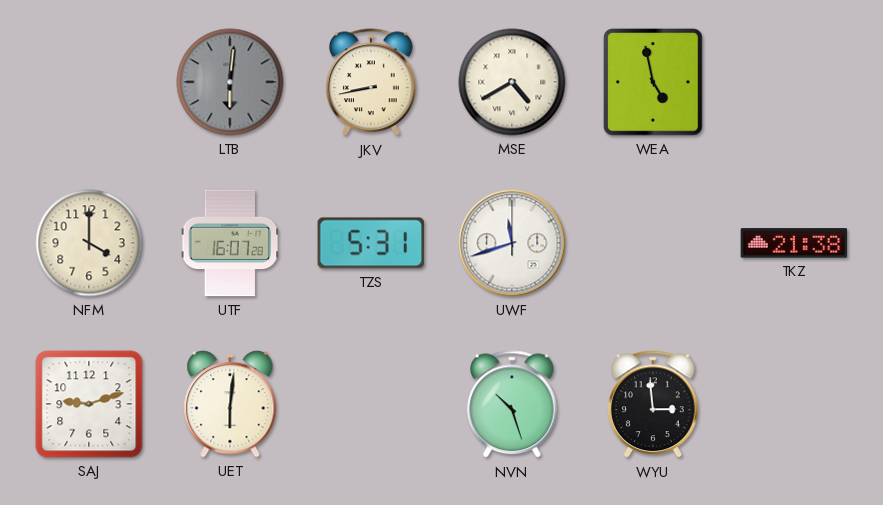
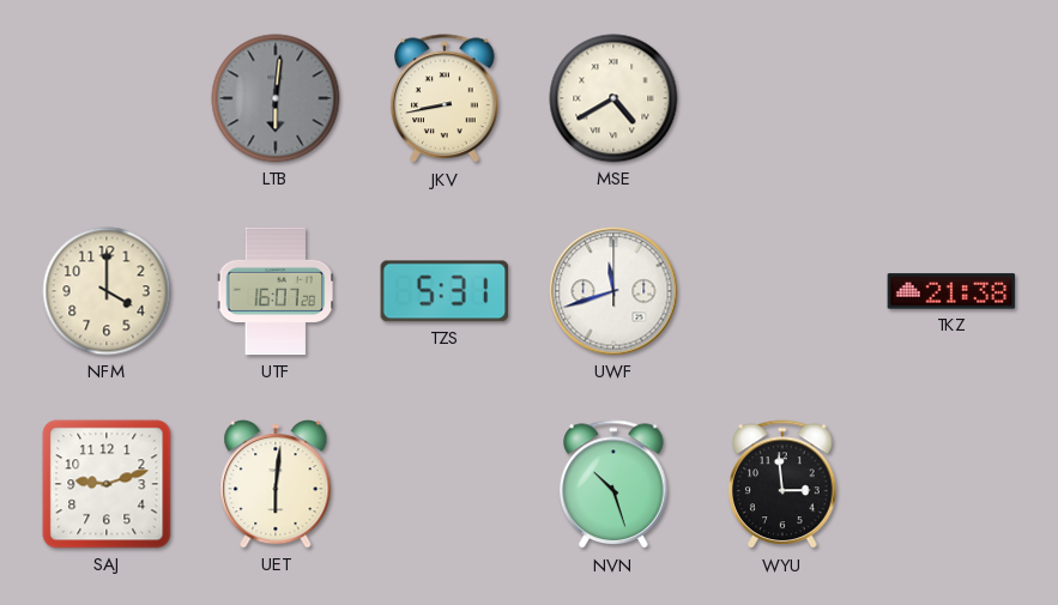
WEA: 4:58 -> none
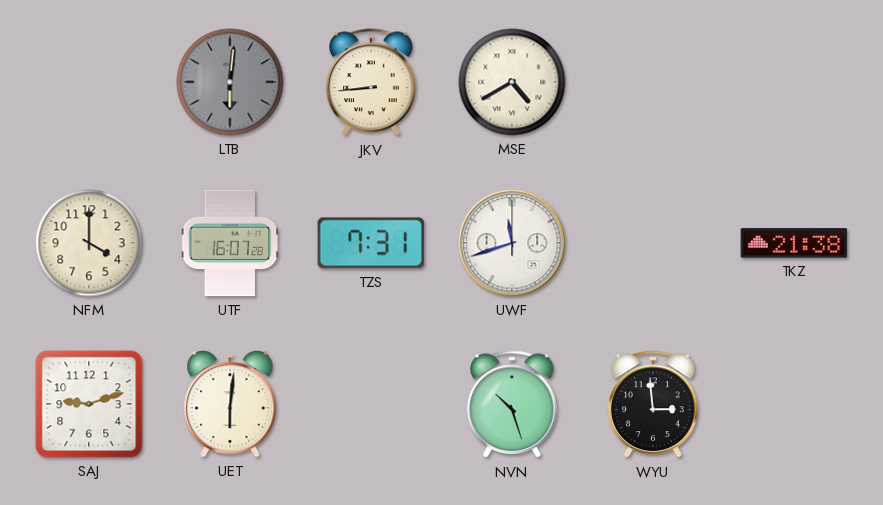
JKV: 8:43 -> 8:44
TZS: 5:31 -> 7:31
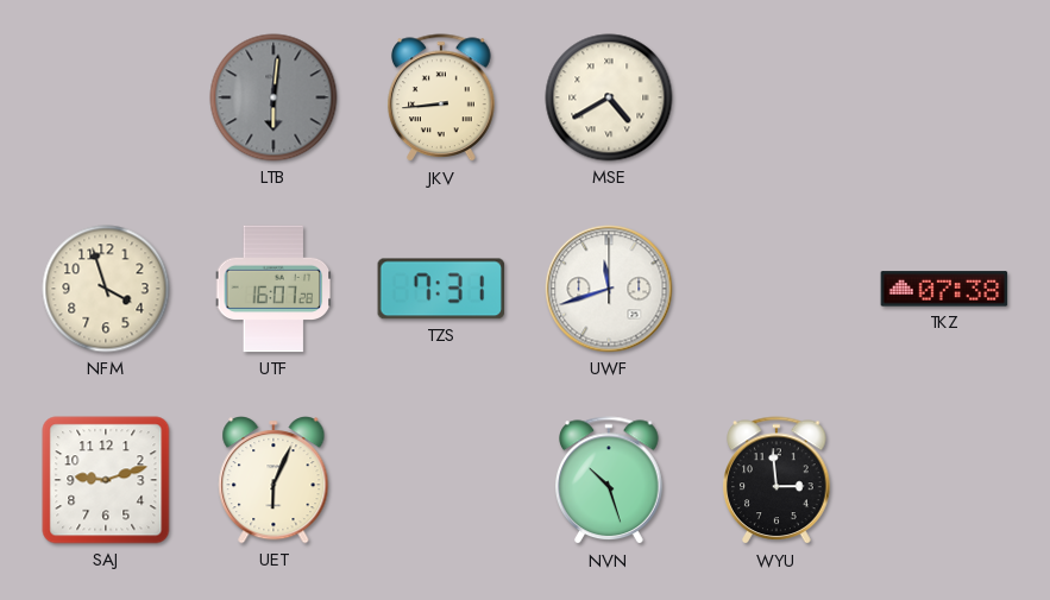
NFM: 4:00 -> 3:57
TKZ: 21:38 -> 07:38
UET: 6:01 -> 6:04
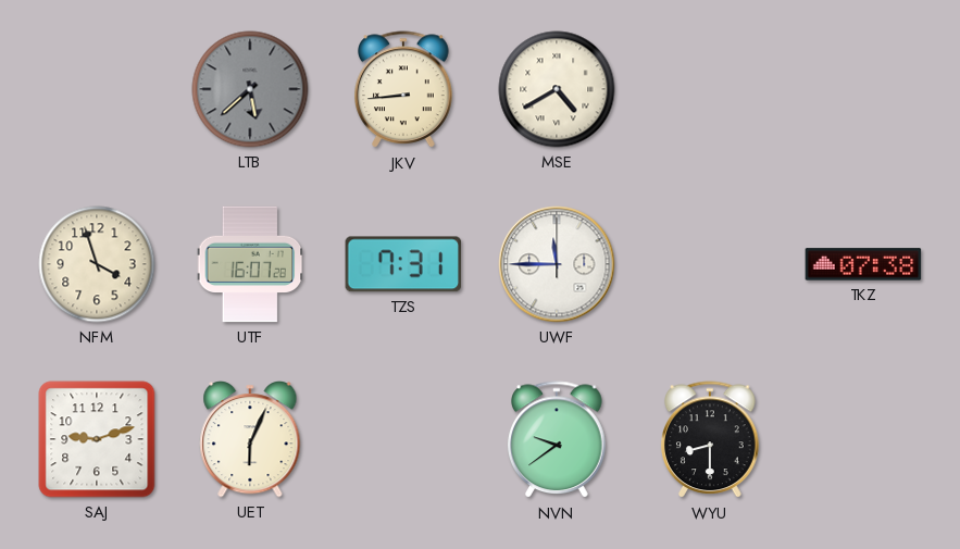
LTB: 6:01 -> 5:38
UWF: 11:42 -> 11:45
NVN: 10:27 -> 9:39
WYU: 2:59 -> 8:30
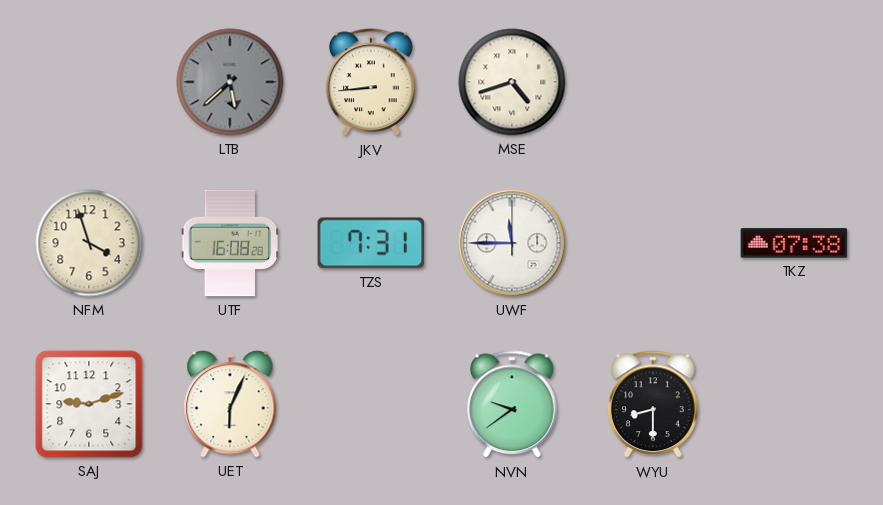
MSE: 4:40 -> 4:42
UTF: 16:07 -> 16:08
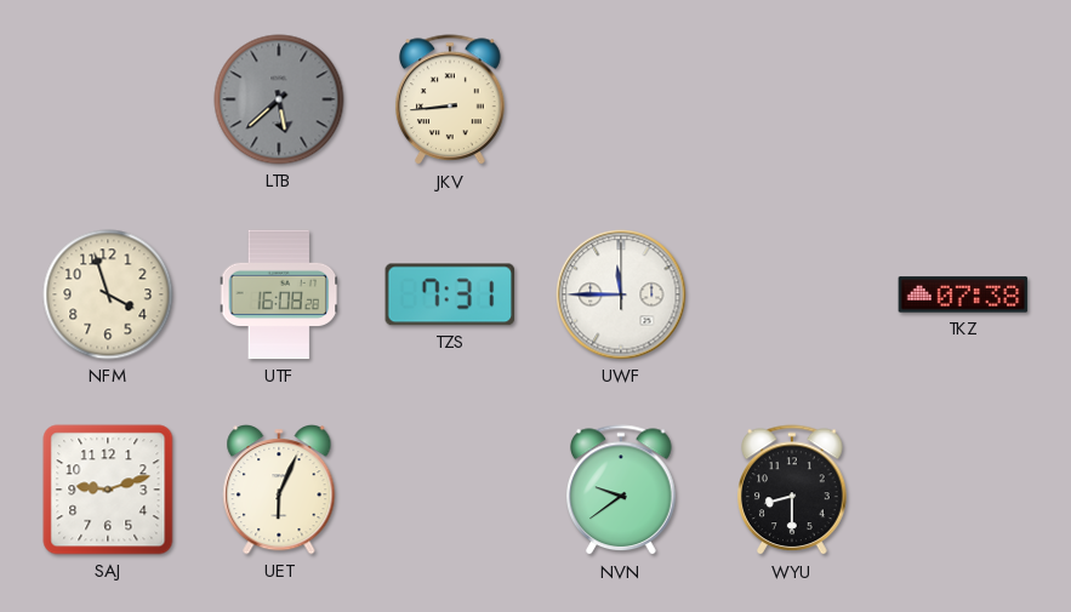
MSE: 4:42 -> none
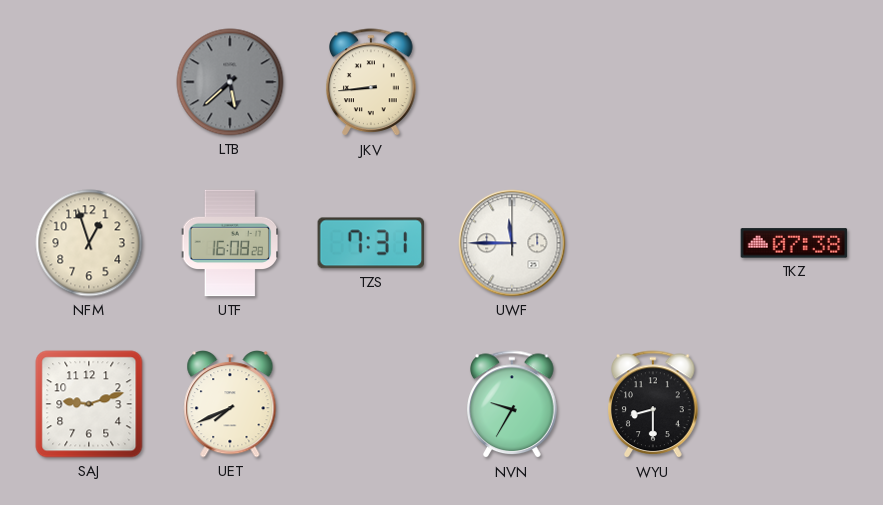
NFM: 3:57 -> 12:57
UET: 6:04 -> 7:41
NVN: 9:39 -> 9:35
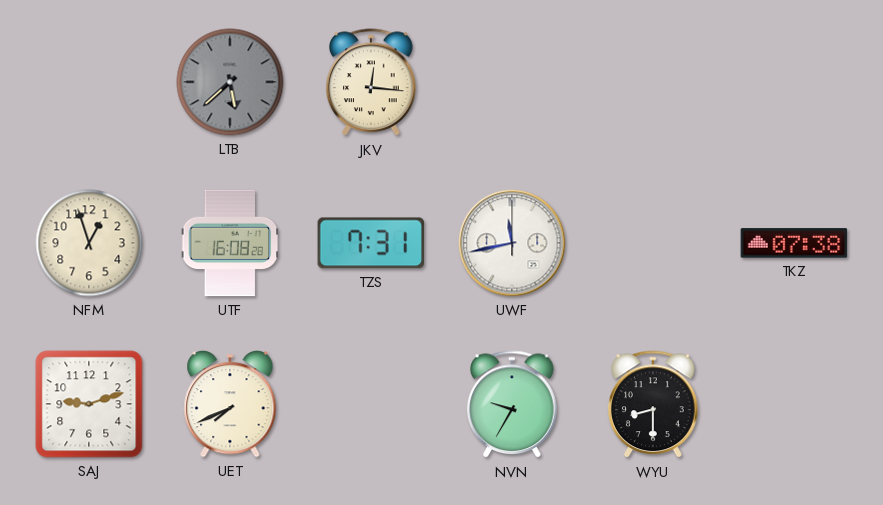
JKV: 8:44 -> 12:16
UWF: 11:45 -> 11:43
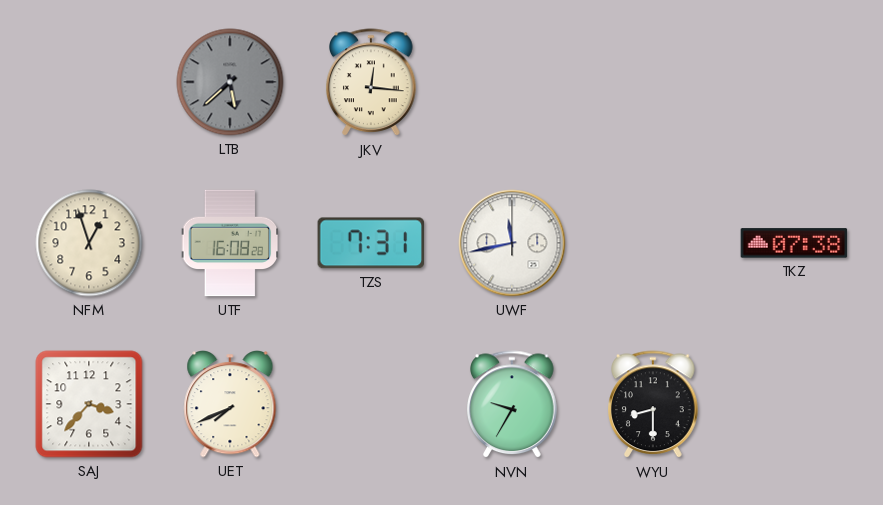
SAJ: 9:12 -> 3:37
